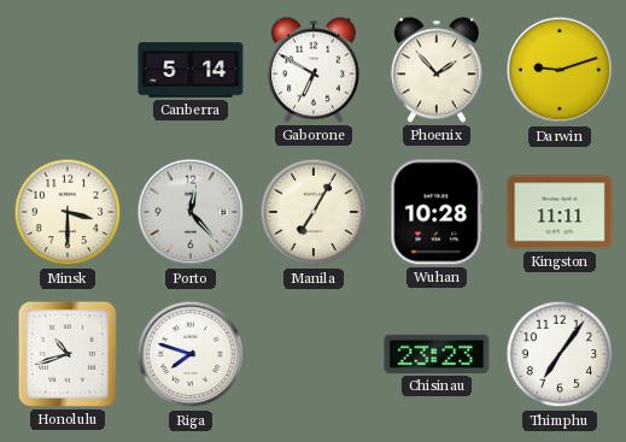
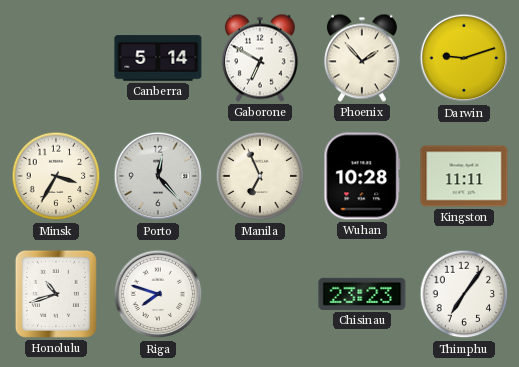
Minsk: 3:30 -> 3:35
Manila: 7:05 -> 6:56
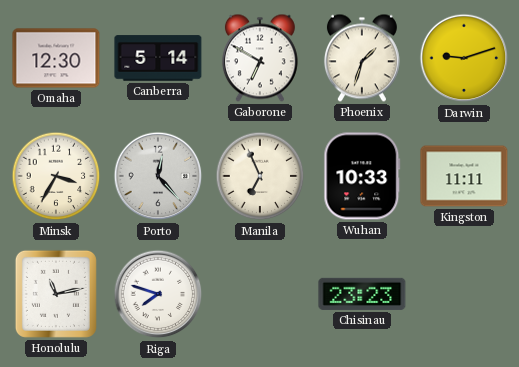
Omaha: none -> 12:30
Phoenix: 1:53 -> 1:33
Wuhan: 10:28 -> 10:33
Honolulu: 10:42 -> 11:13
Thimphu: 7:06 -> none
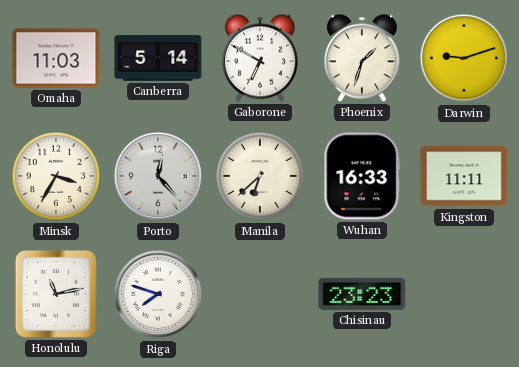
Omaha: 12:30 -> 11:03
Manila: 6:56 -> 6:38
Wuhan: 10:33 -> 16:33
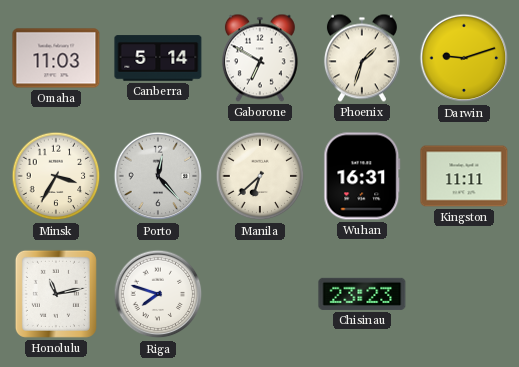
Wuhan: 16:33 -> 16:31
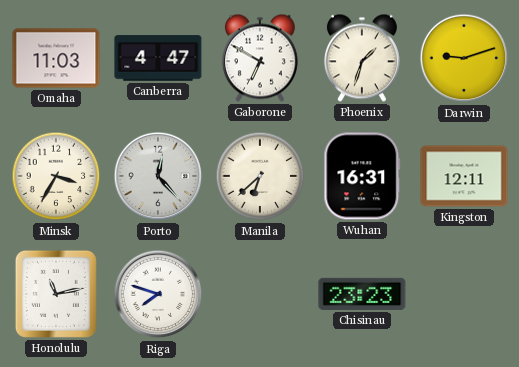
Canberra: 5:14 -> 4:47
Kingston: 11:11 -> 12:11
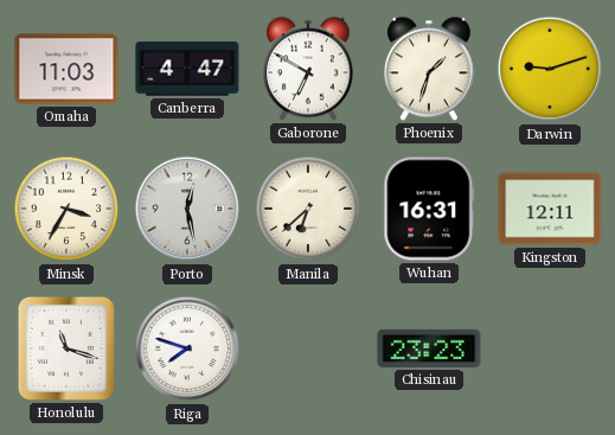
Porto: 12:23 -> 12:28
Honolulu: 11:13 -> 11:18
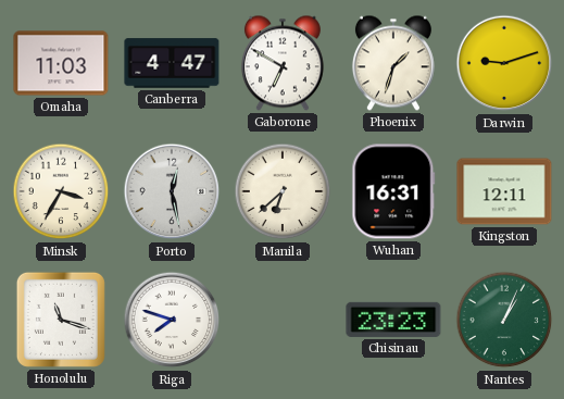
Nantes: none -> 1:04
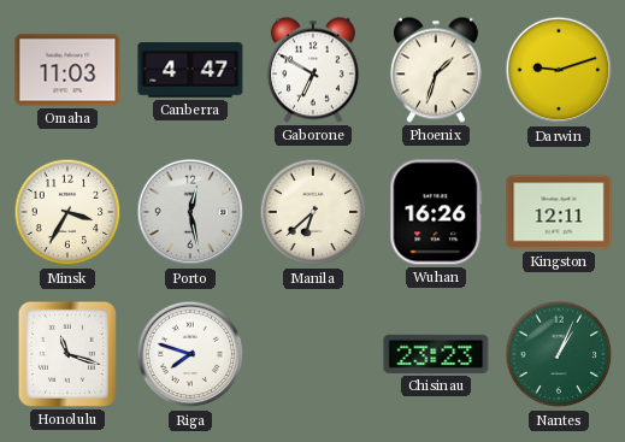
Wuhan: 16:31 -> 16:26
